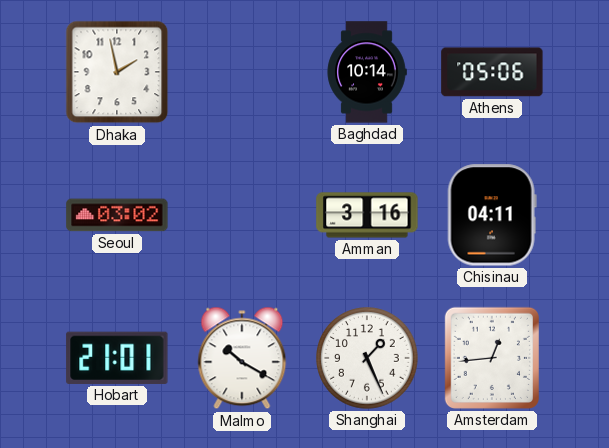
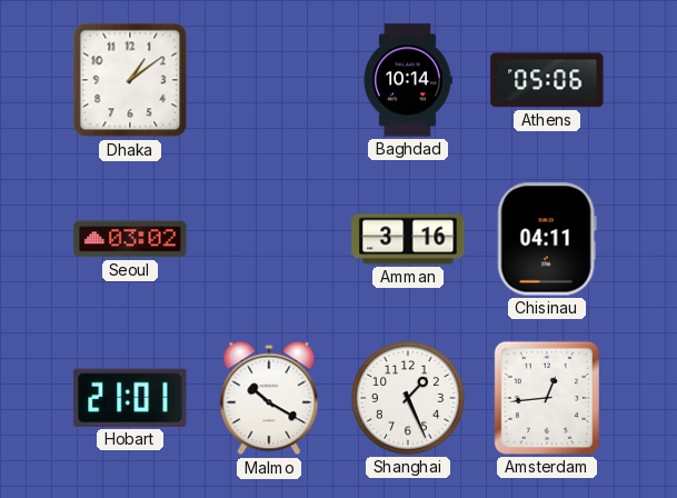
Dhaka: 1:58 -> 1:09
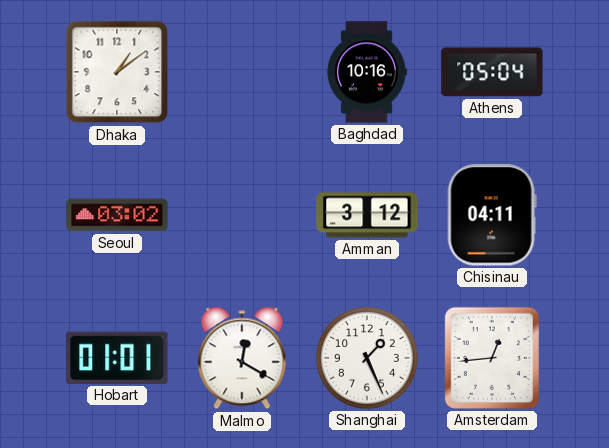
Baghdad: 10:14 -> 10:16
Athens: 05:06 -> 05:04
Amman: 3:16 -> 3:12
Hobart: 21:01 -> 01:01
Malmo: 10:20 -> 12:20
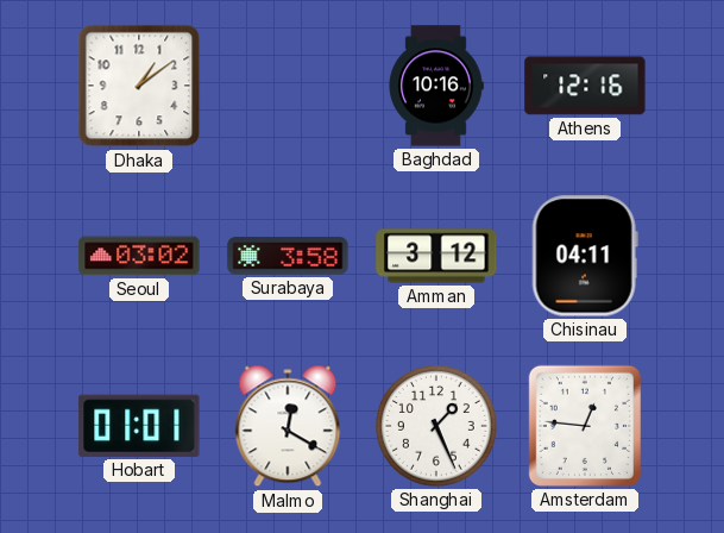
Athens: 05:04 -> 12:16
Surabaya: none -> 3:58
Amsterdam: 12:44 -> 12:46
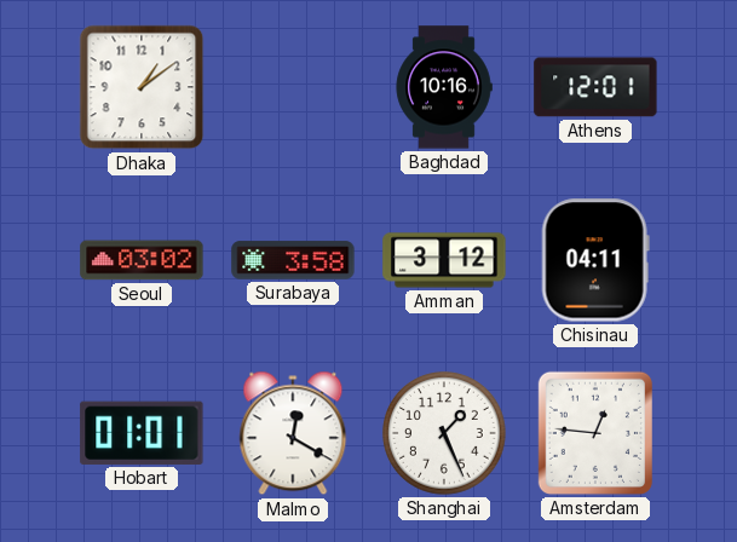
Athens: 12:16 -> 12:01
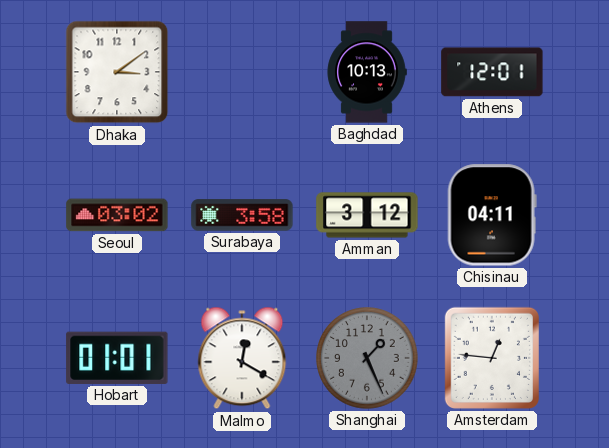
Dhaka: 1:09 -> 3:09
Baghdad: 10:16 -> 10:13
Shanghai dial: white -> grey
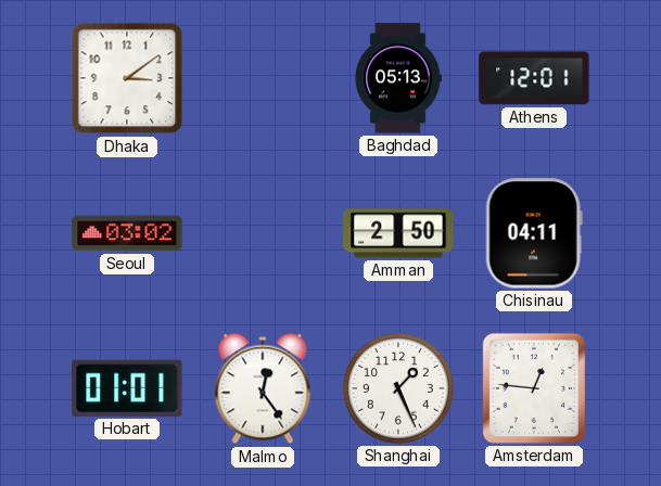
Baghdad: 10:13 -> 05:13
Surabaya: 3:58 -> none
Amman: 3:12 -> 2:50
Malmo: 12:20 -> 12:24
Shanghai dial: grey -> white
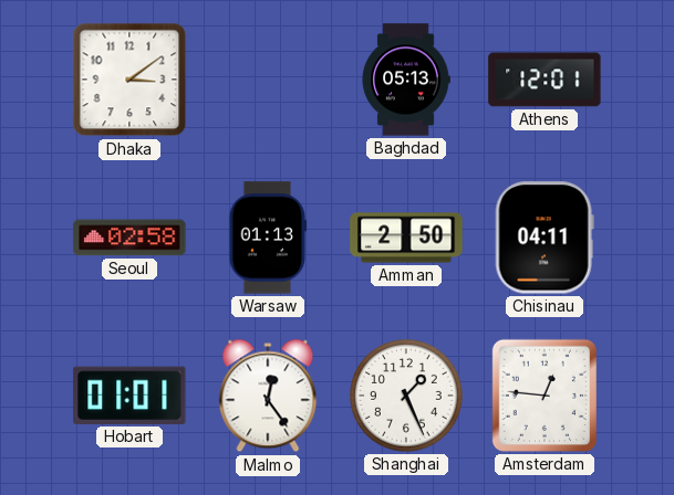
Seoul: 03:02 -> 02:58
Warsaw: none -> 01:13
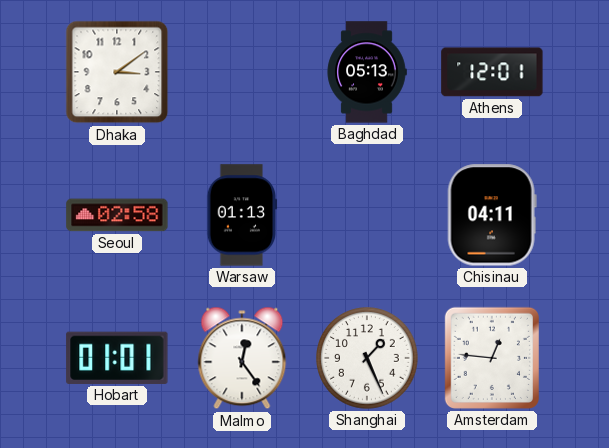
Amman: 2:50 -> none
